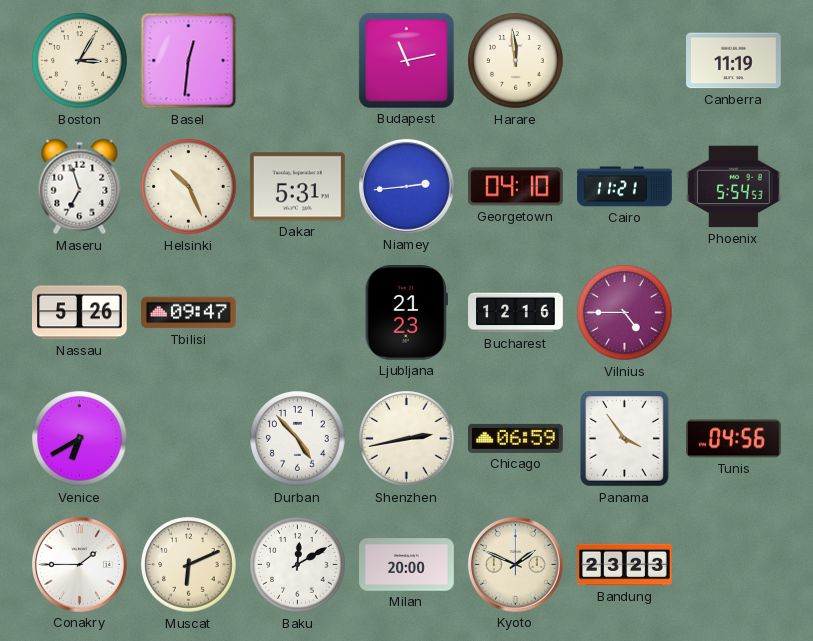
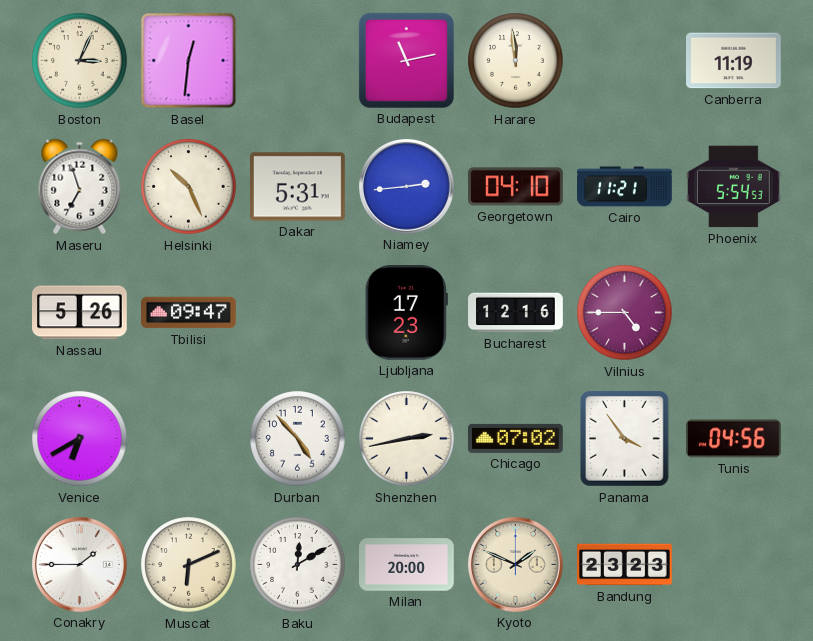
Boston: 3:05 -> 3:04
Ljubljana: 21:23 -> 17:23
Chicago: 06:59 -> 07:02
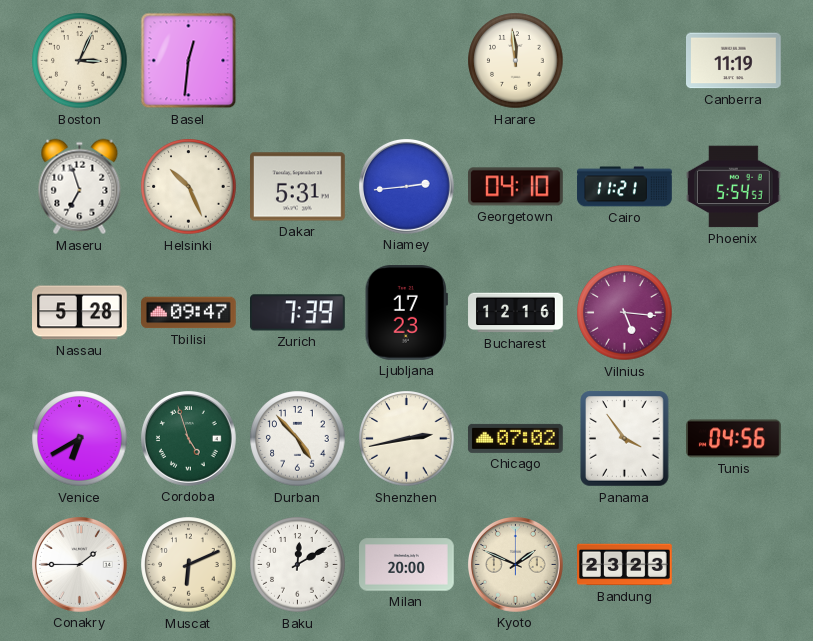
Budapest: 11:13 -> none
Nassau: 5:26 -> 5:28
Zurich: none -> 7:39
Vilnius: 4:45 -> 5:16
Cordoba: none -> 4:57
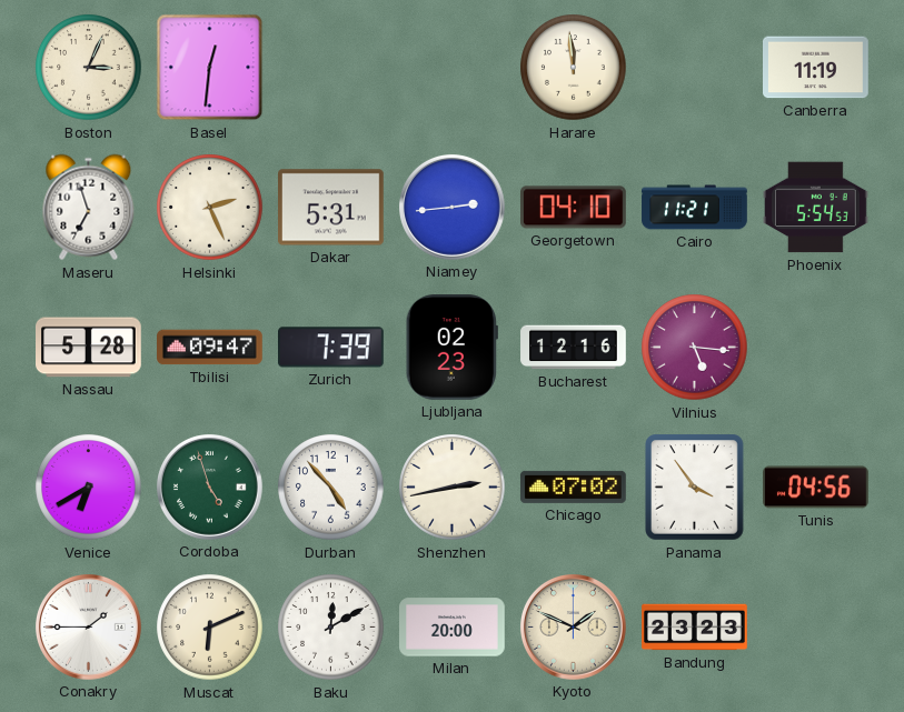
Helsinki: 10:26 -> 2:26
Ljubljana: 17:23 -> 02:23
